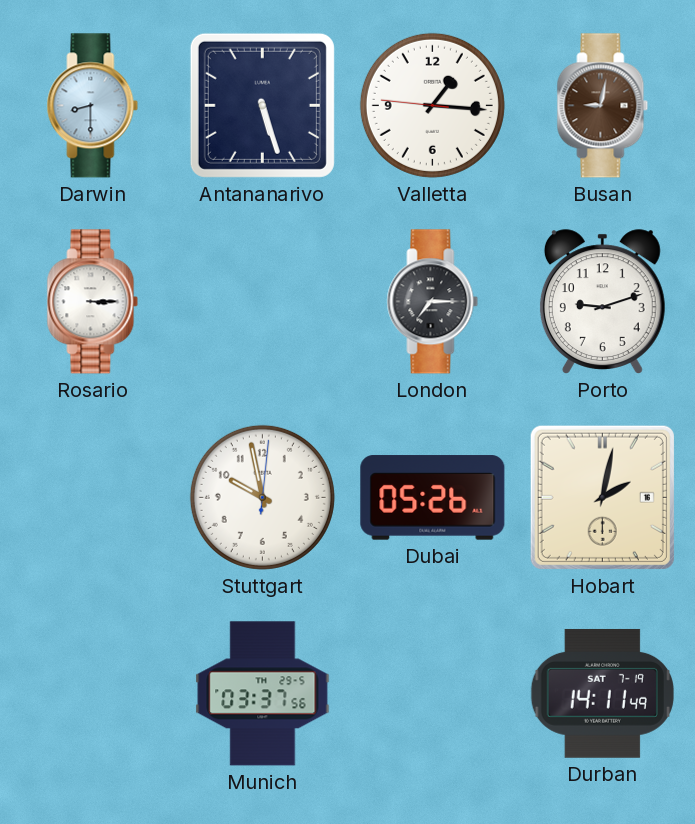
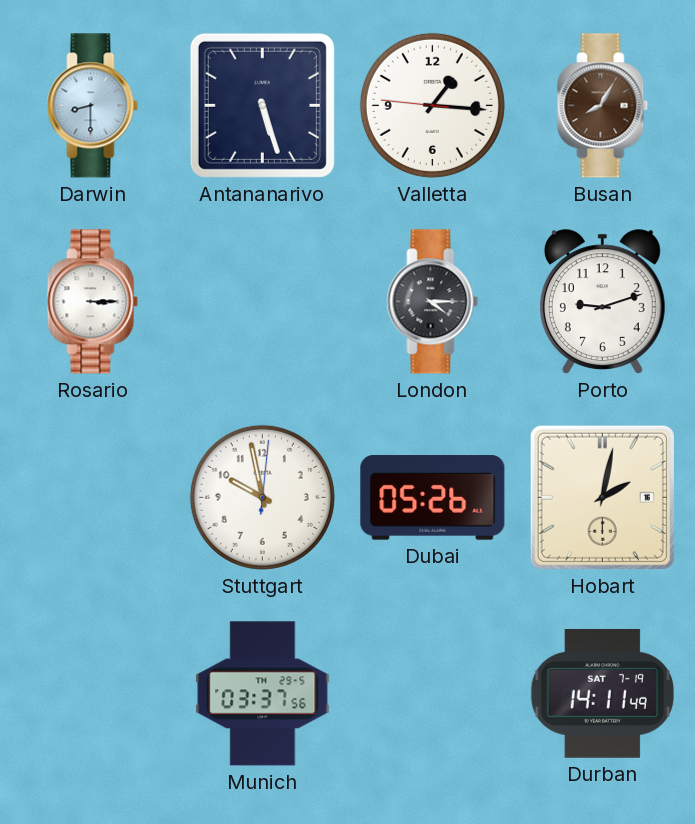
Busan: 9:02 -> 8:05
London: 7:15 -> 4:15
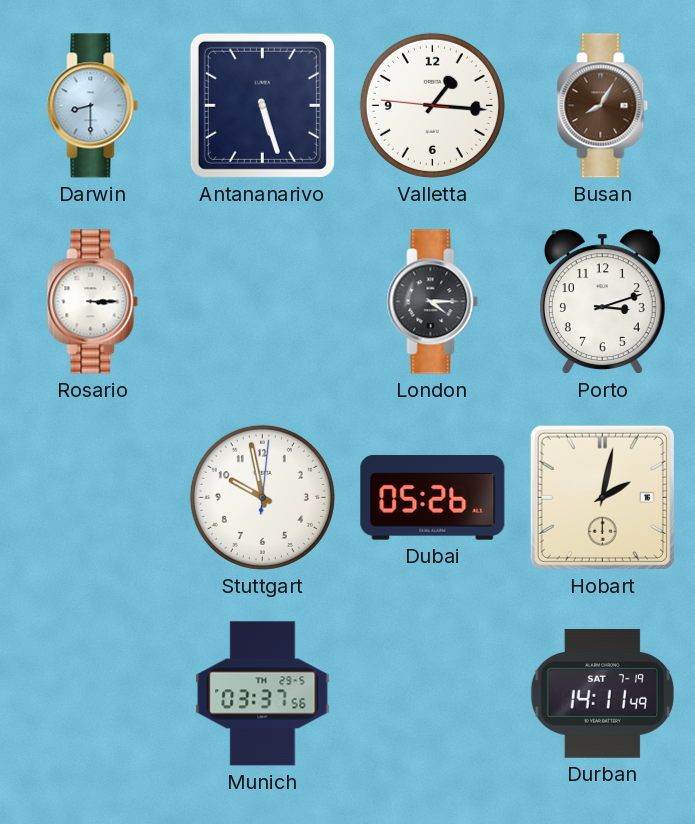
Porto: 9:12 -> 3:12
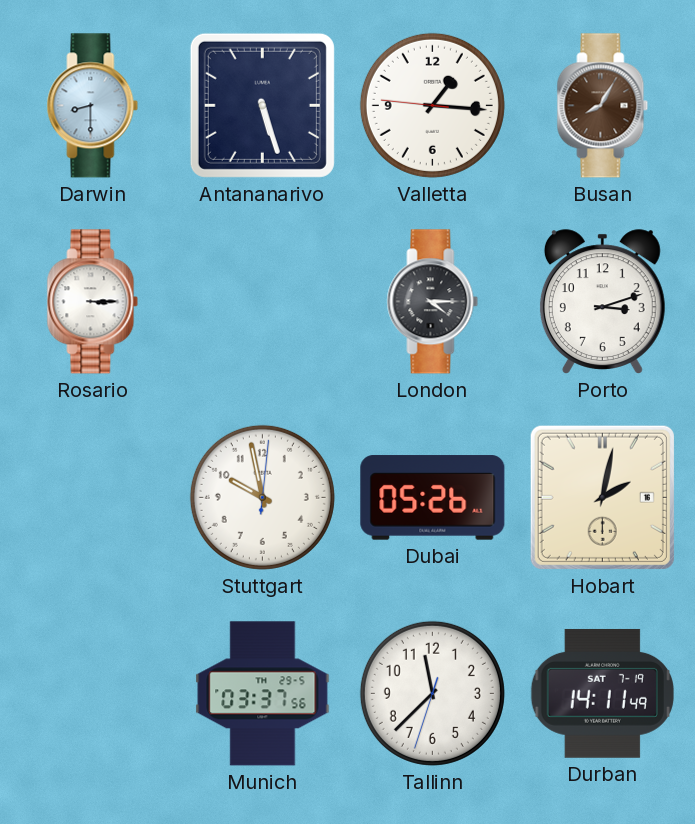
Tallinn: none -> 11:37
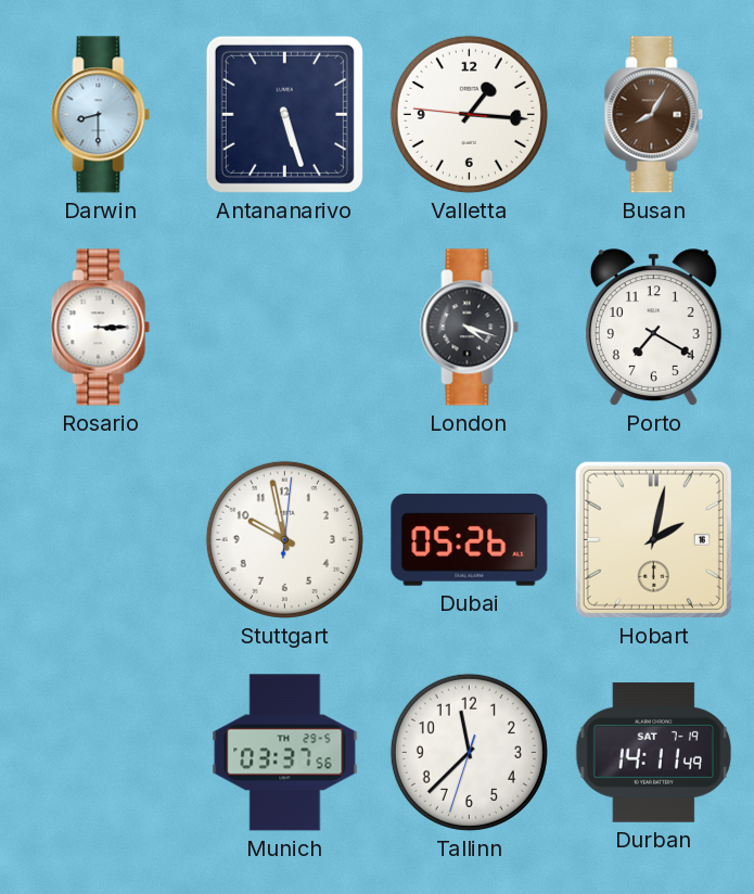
London: 4:15 -> 4:18
Porto: 3:12 -> 7:20
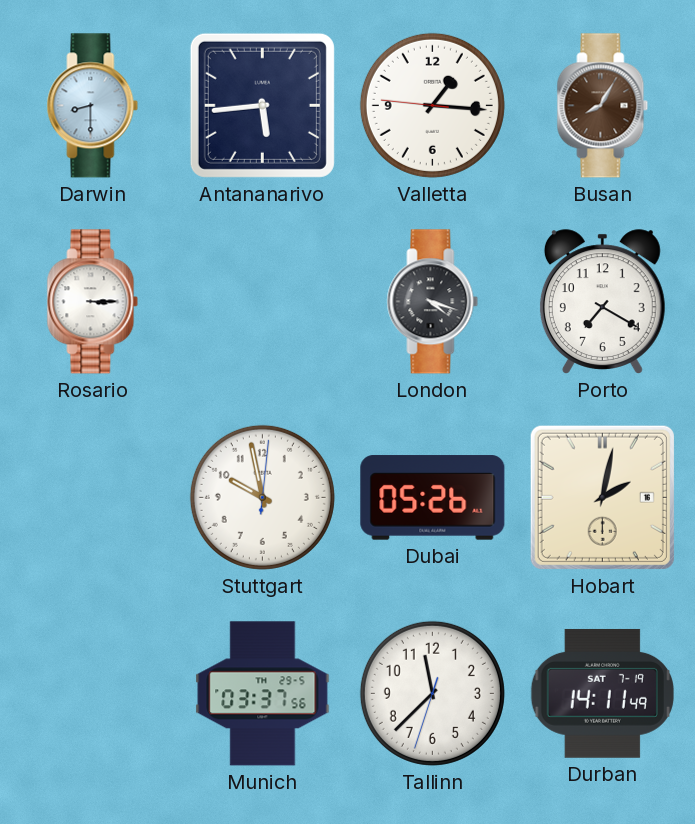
Antananarivo: 5:27 -> 5:44
